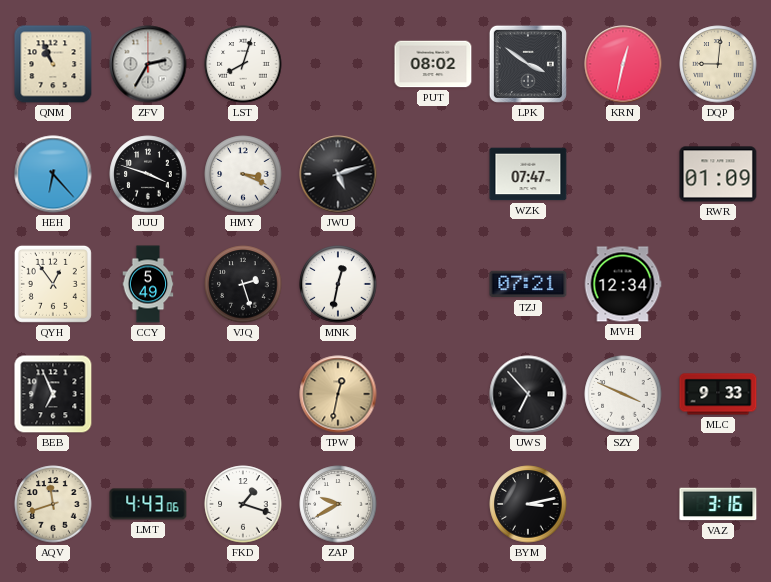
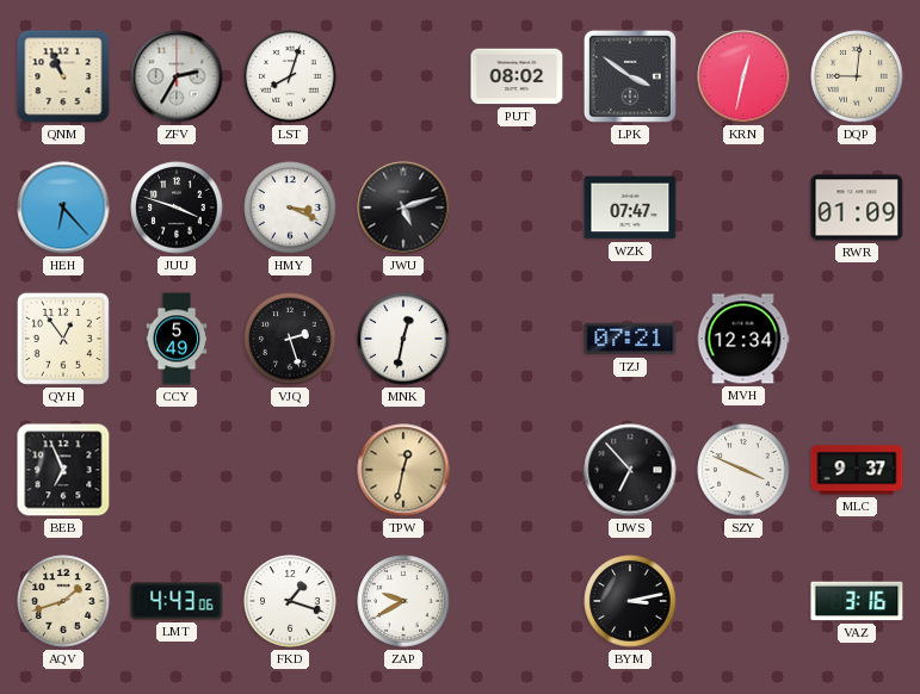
MLC: 9:33 -> 9:37
AQV: 11:42 -> 1:42
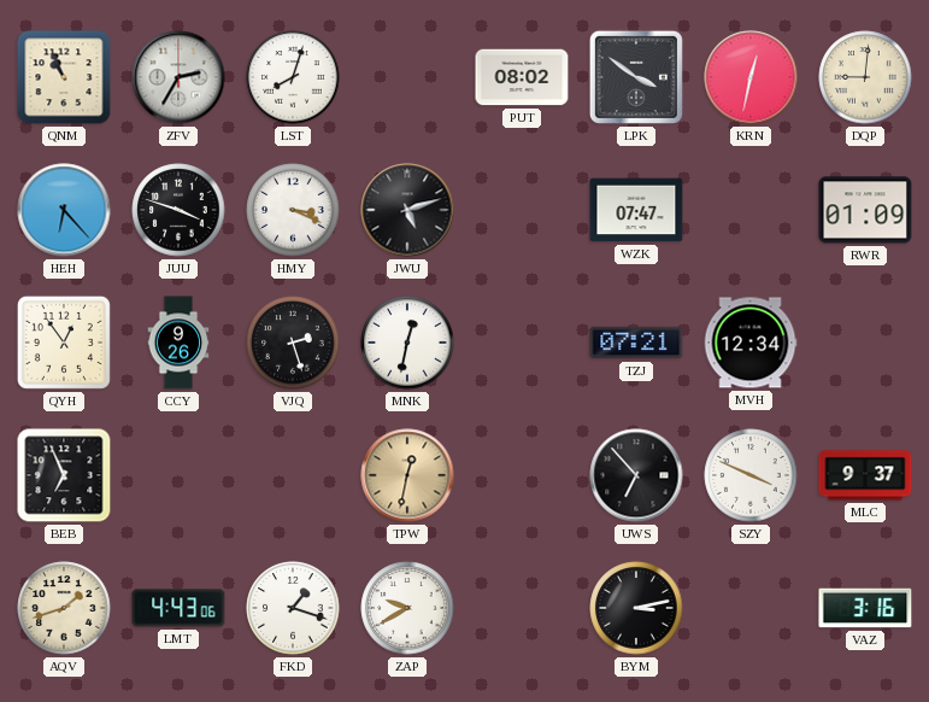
CCY: 5:49 -> 9:26
